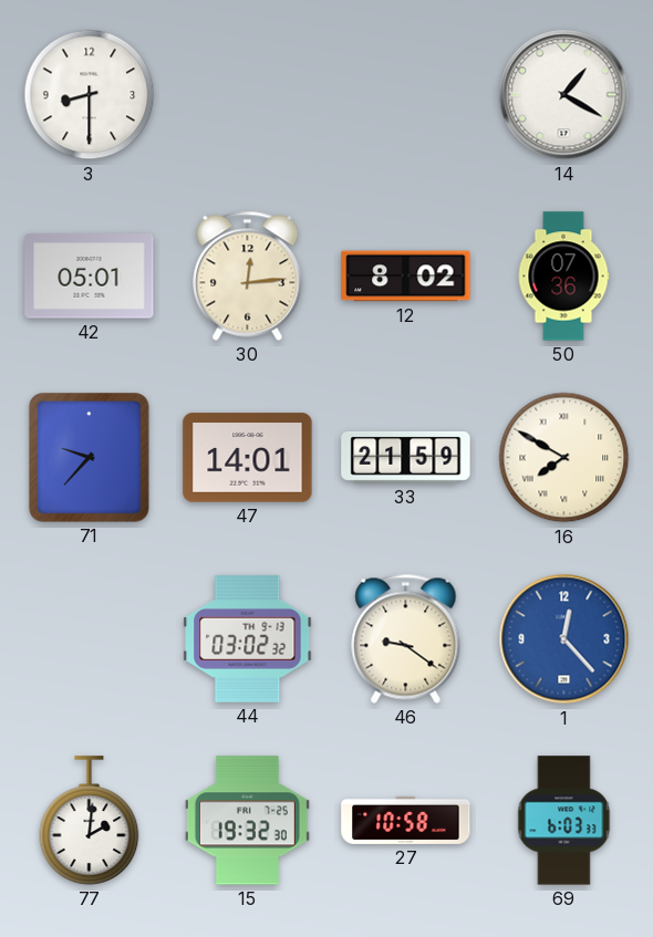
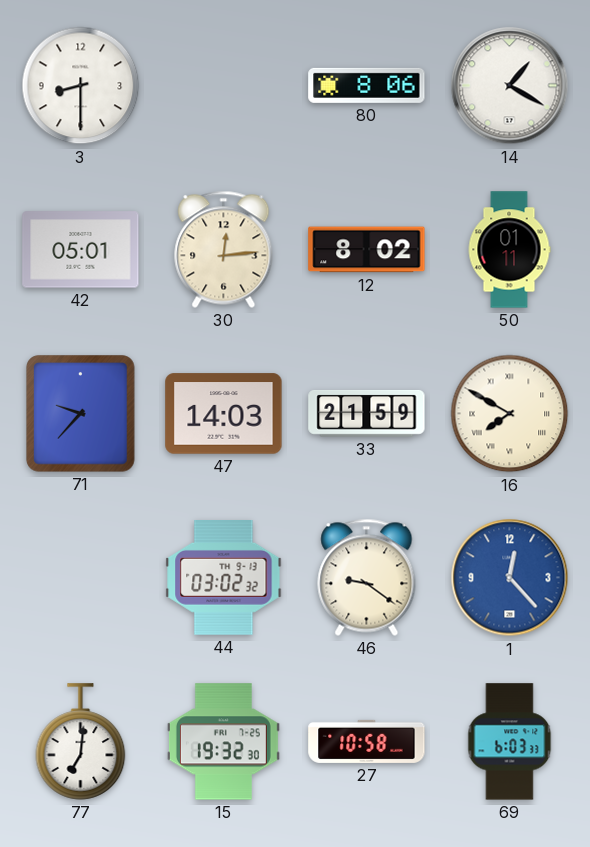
80: none -> 8:06
50: 07:36 -> 01:11
47: 14:01 -> 14:03
77: 2:01 -> 7:01
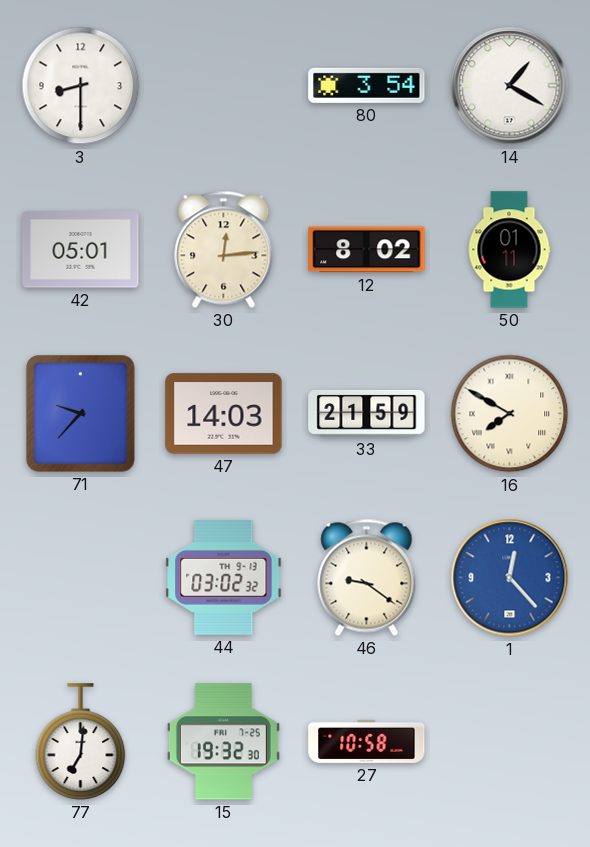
80: 8:06 -> 3:54
69: 6:03 -> none
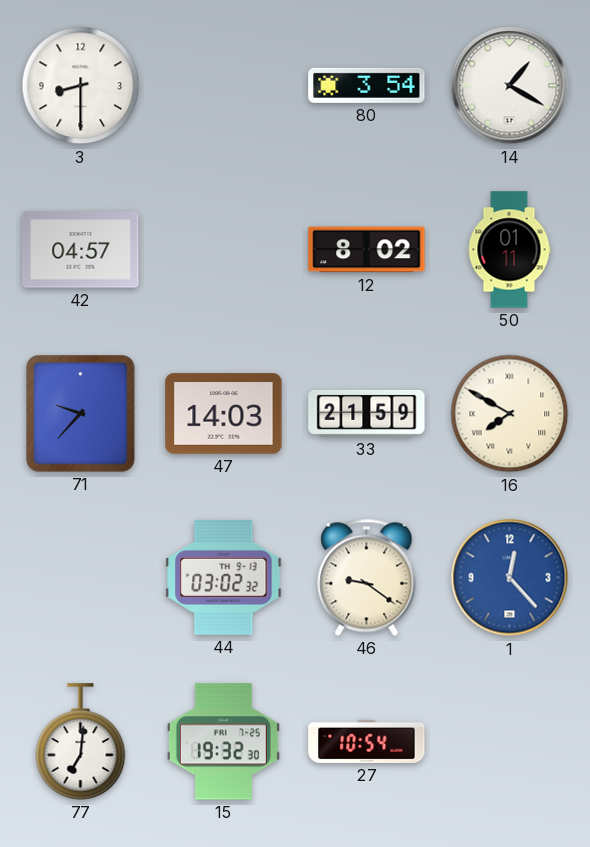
42: 05:01 -> 04:57
30: 12:14 -> none
27: 10:58 -> 10:54
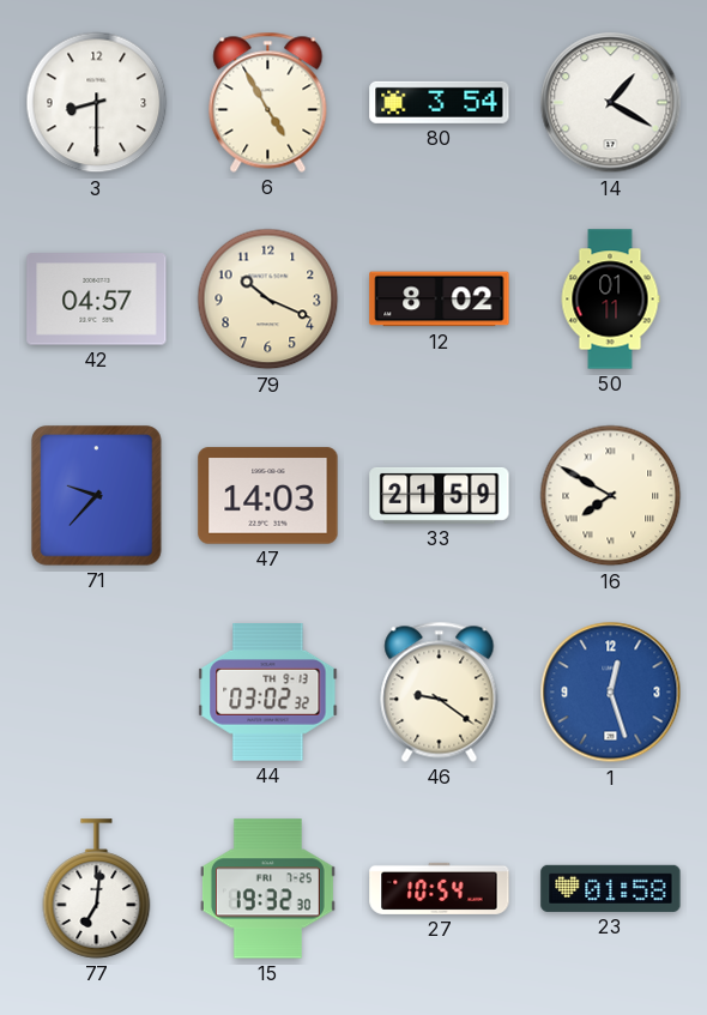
6: none -> 4:55
79: none -> 10:19
1: 12:23 -> 12:27
23: none -> 01:58
